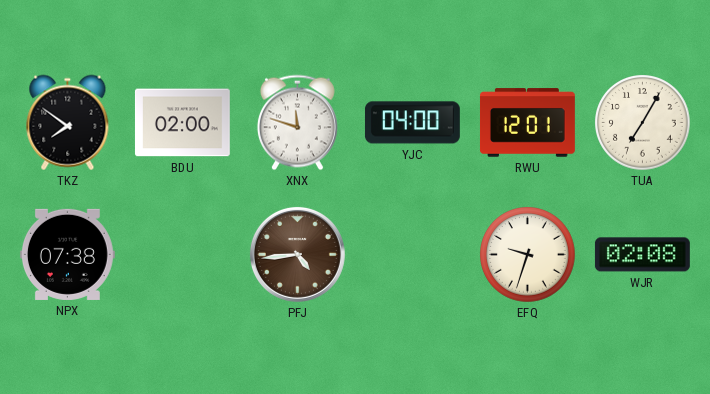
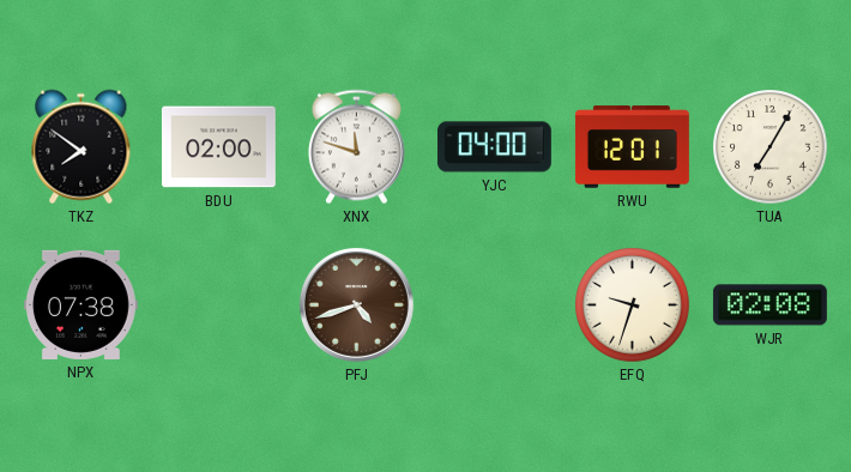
PFJ: 4:44 -> 4:42
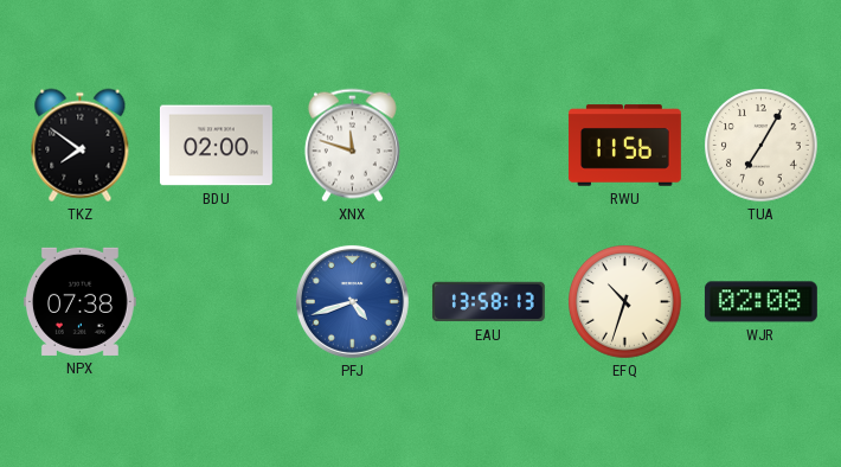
YJC: 04:00 -> none
RWU: 12:01 -> 11:56
PFJ dial: brown -> blue
EAU: none -> 13:58
EFQ: 9:33 -> 10:33
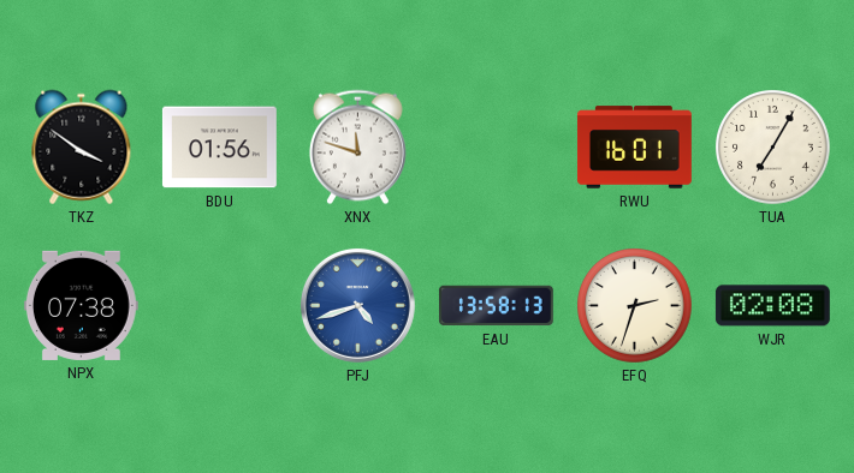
TKZ: 7:51 -> 3:51
BDU: 02:00 -> 01:56
RWU: 11:56 -> 16:01
EFQ: 10:33 -> 2:33
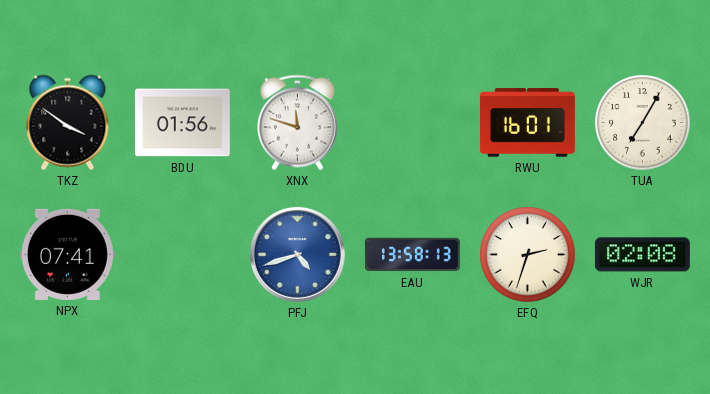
NPX: 07:38 -> 07:41
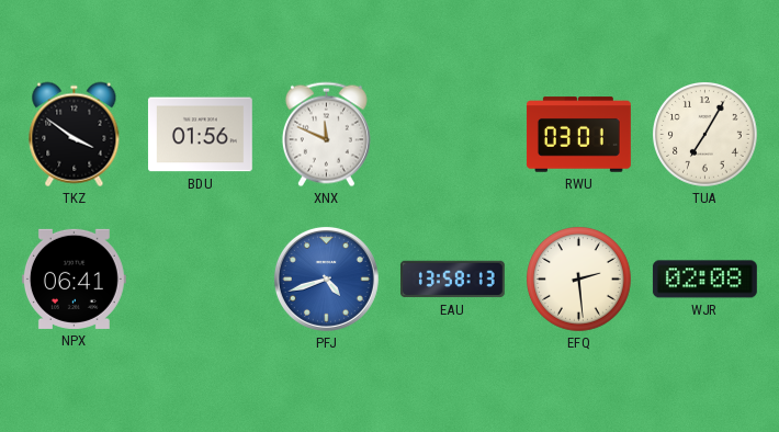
XNX: 11:48 -> 11:49
RWU: 16:01 -> 03:01
NPX: 07:41 -> 06:41
EFQ: 2:33 -> 2:29
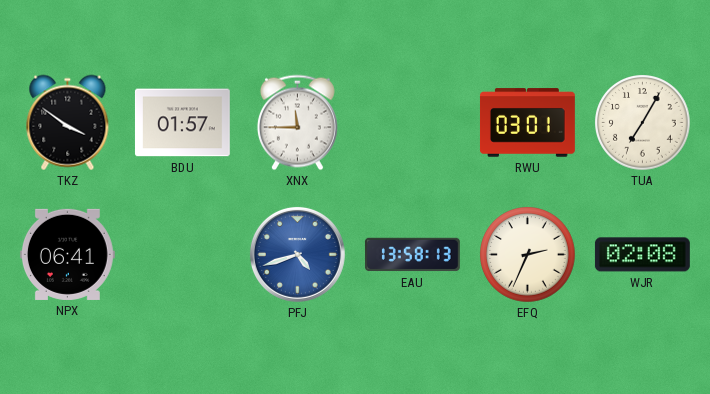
BDU: 01:56 -> 01:57
XNX: 11:49 -> 11:45
EFQ: 2:29 -> 2:34
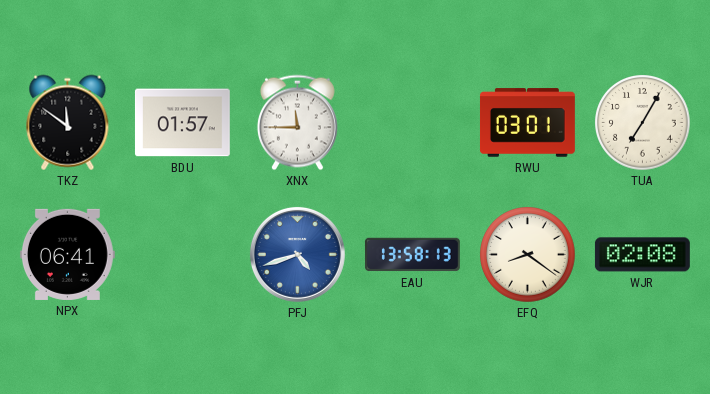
TKZ: 3:51 -> 11:51
EFQ: 2:34 -> 8:21
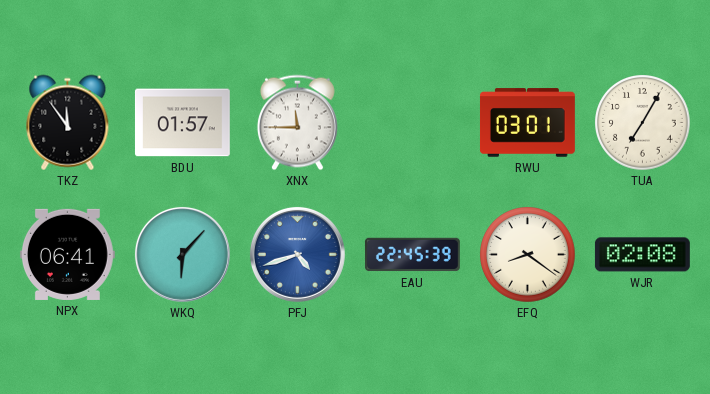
TKZ: 11:51 -> 11:54
WKQ: none -> 6:07
EAU: 13:58 -> 22:45
